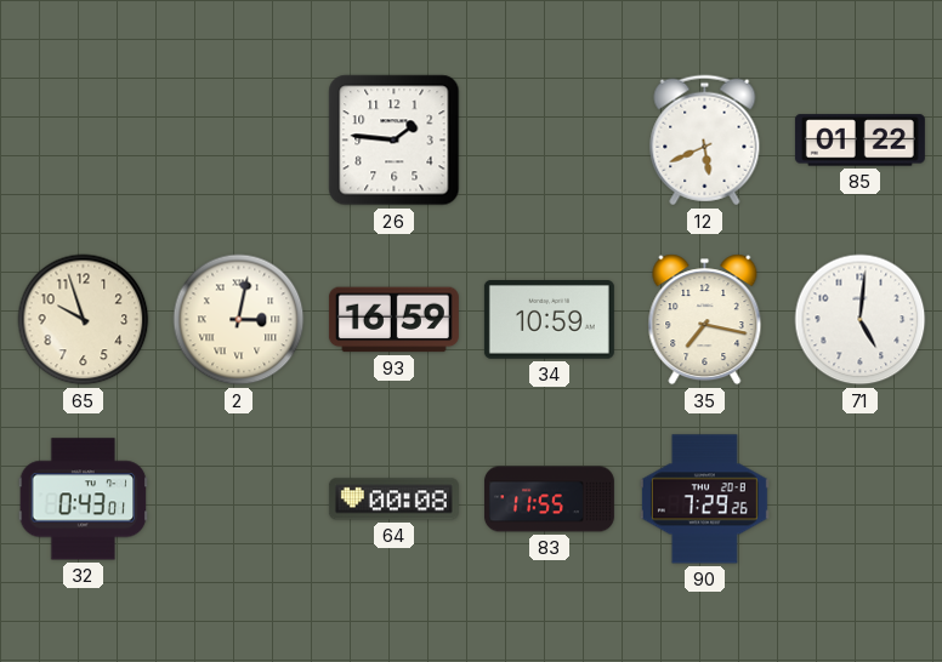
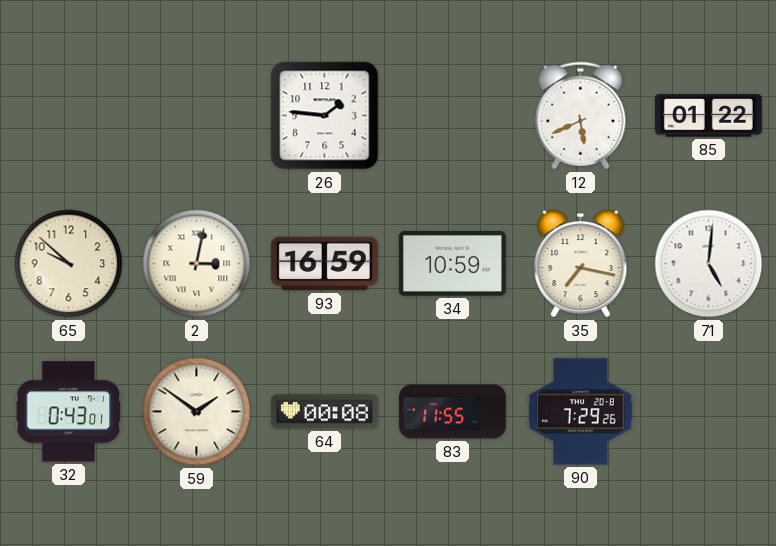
65: 9:57 -> 9:52
59: none -> 1:51
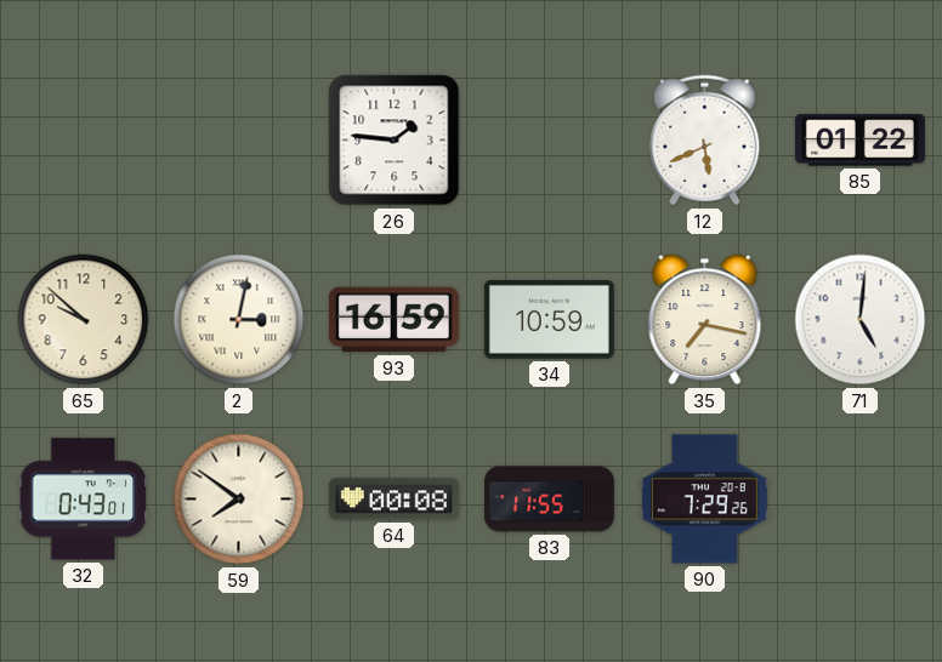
59: 1:51 -> 7:51
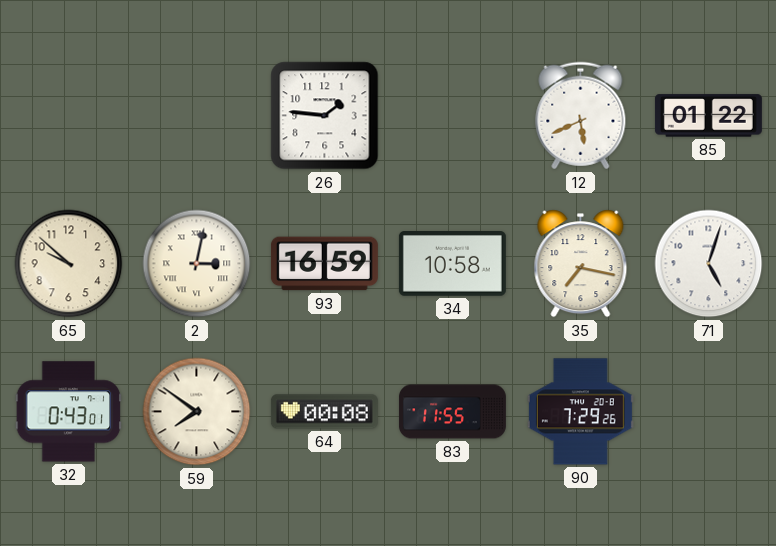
34: 10:59 -> 10:58
71: 5:01 -> 5:03
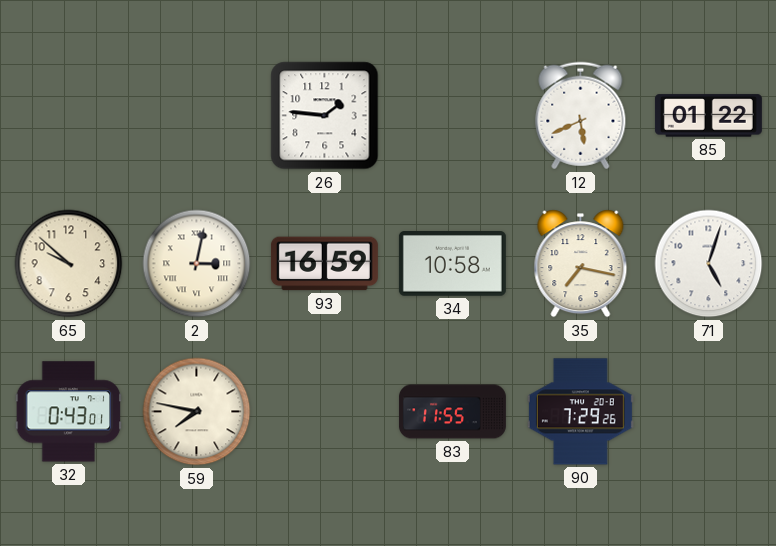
59: 7:51 -> 7:47
64: 00:08 -> none
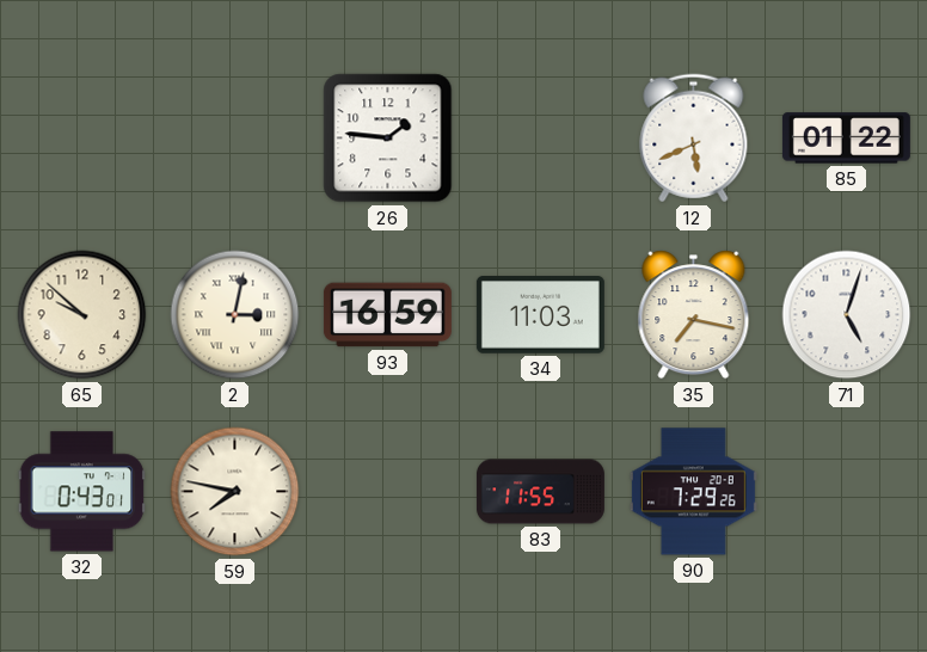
34: 10:58 -> 11:03
